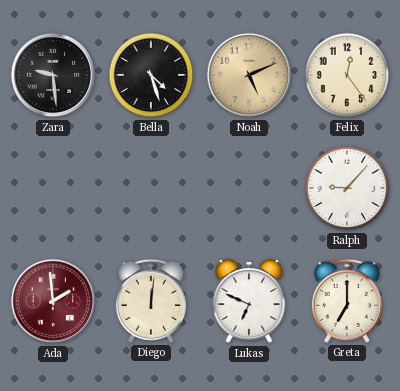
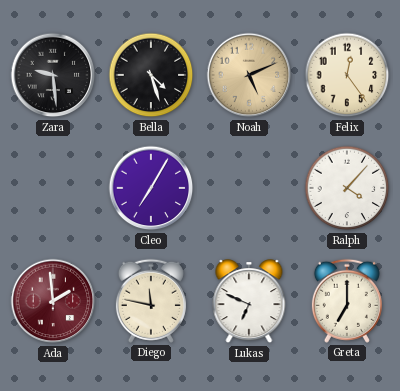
Cleo: none -> 7:05
Ralph: 9:07 -> 4:07
Diego: 12:01 -> 11:47
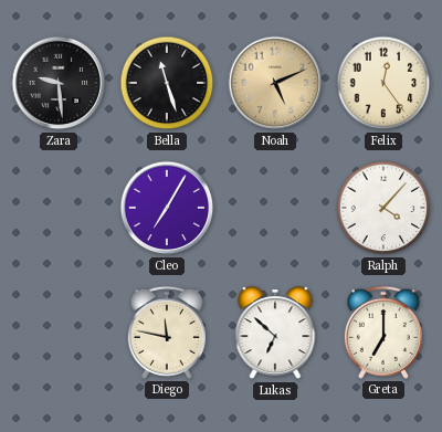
Bella: 4:27 -> 11:27
Ada: 1:59 -> none
Lukas: 6:49 -> 6:52
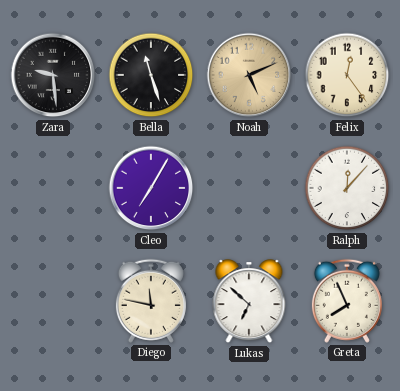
Ralph: 4:07 -> 12:07
Greta: 7:00 -> 7:56
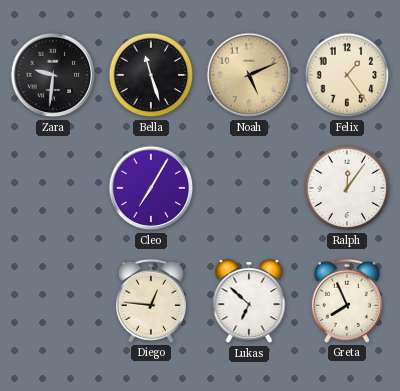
Zara: 9:29 -> 9:31
Felix: 12:24 -> 1:24
Ralph: 12:07 -> 12:06
Diego: 11:47 -> 12:46
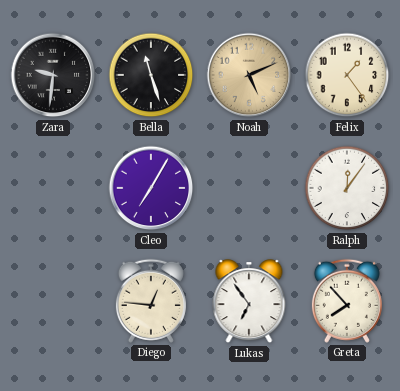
Lukas: 6:52 -> 6:54
Greta: 7:56 -> 7:53
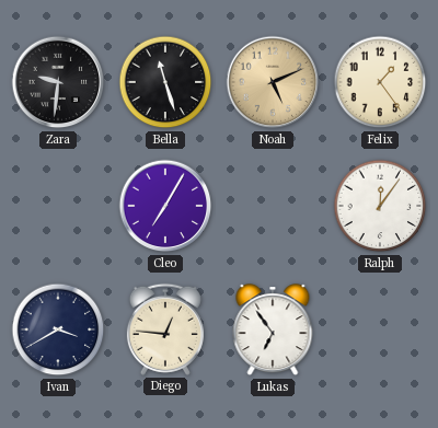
Ivan: none -> 3:40
Greta: 7:53 -> none
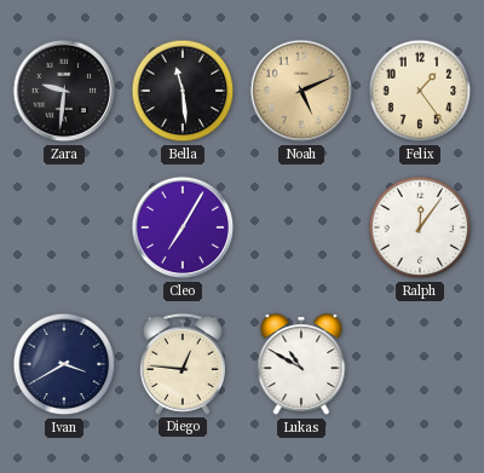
Bella: 11:27 -> 11:29
Lukas: 6:54 -> 10:50
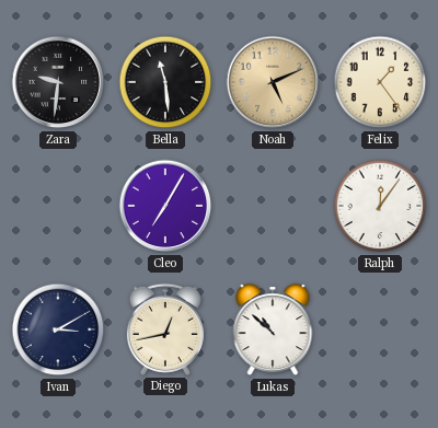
Ivan: 3:40 -> 3:10
Diego: 12:46 -> 12:43
Lukas: 10:50 -> 10:52
